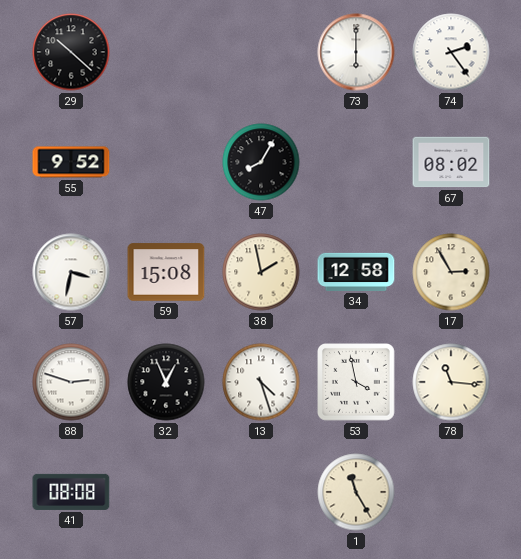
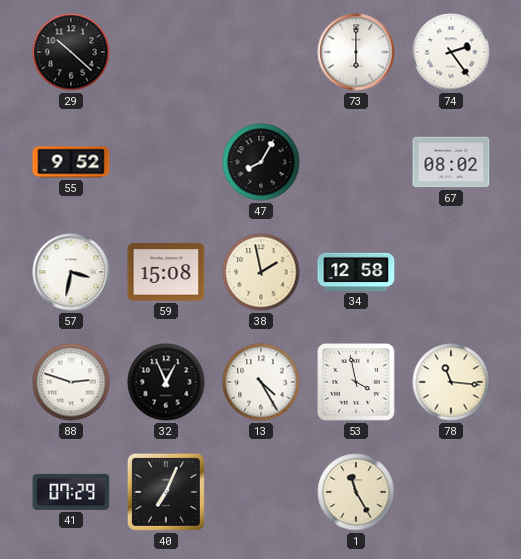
17: 2:55 -> none
13: 4:27 -> 4:25
41: 08:08 -> 07:29
40: none -> 7:04
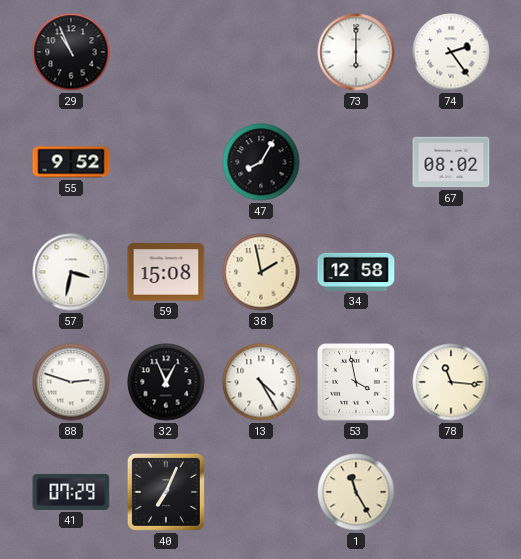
29: 10:22 -> 10:56
